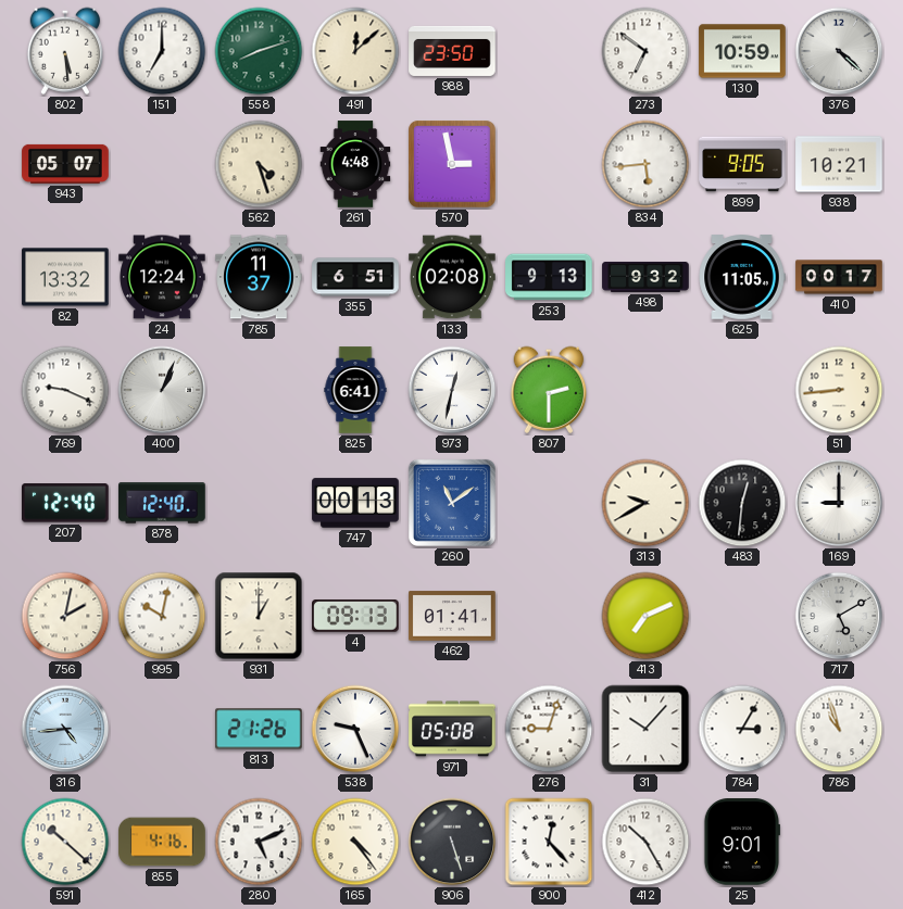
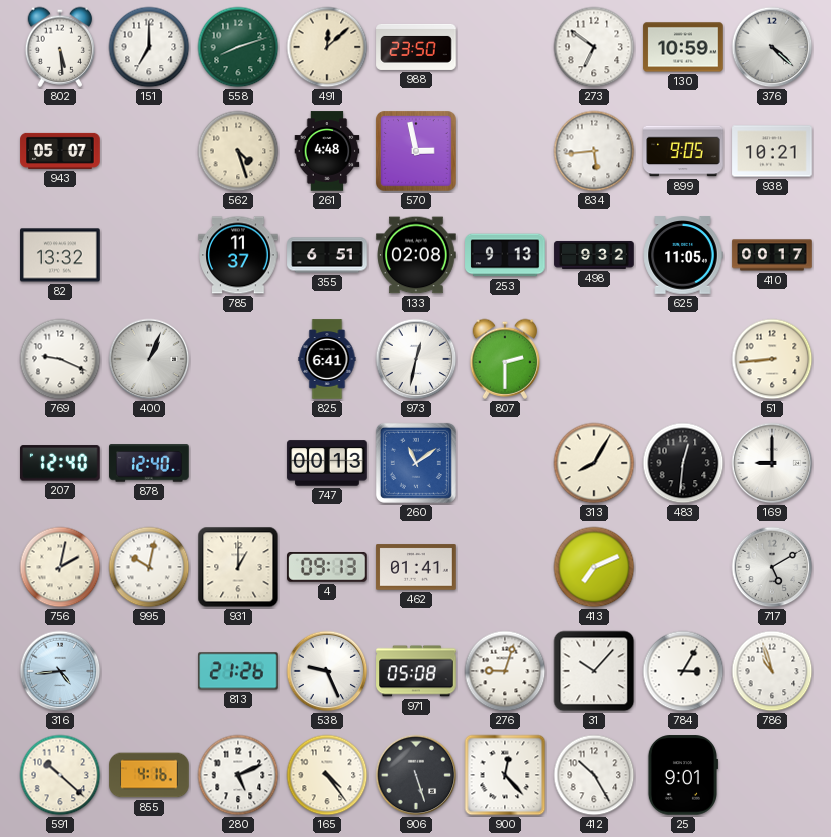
24: 12:24 -> none
313: 9:40 -> 8:05
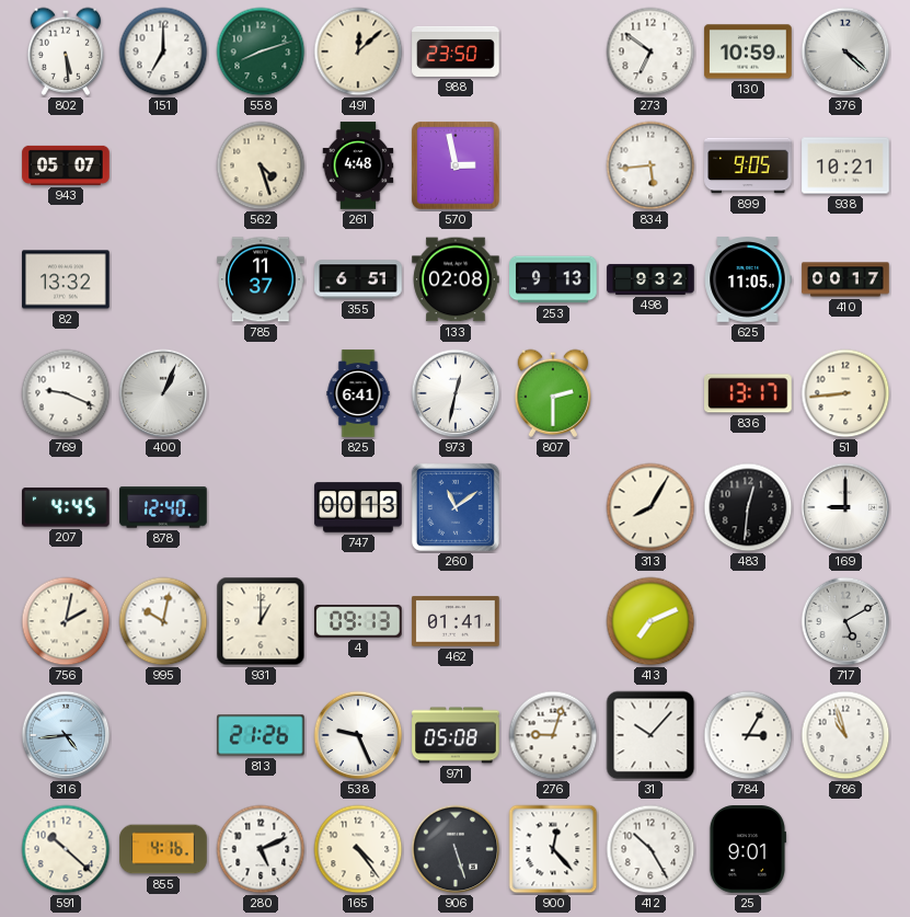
836: none -> 13:17
207: 12:40 -> 4:45
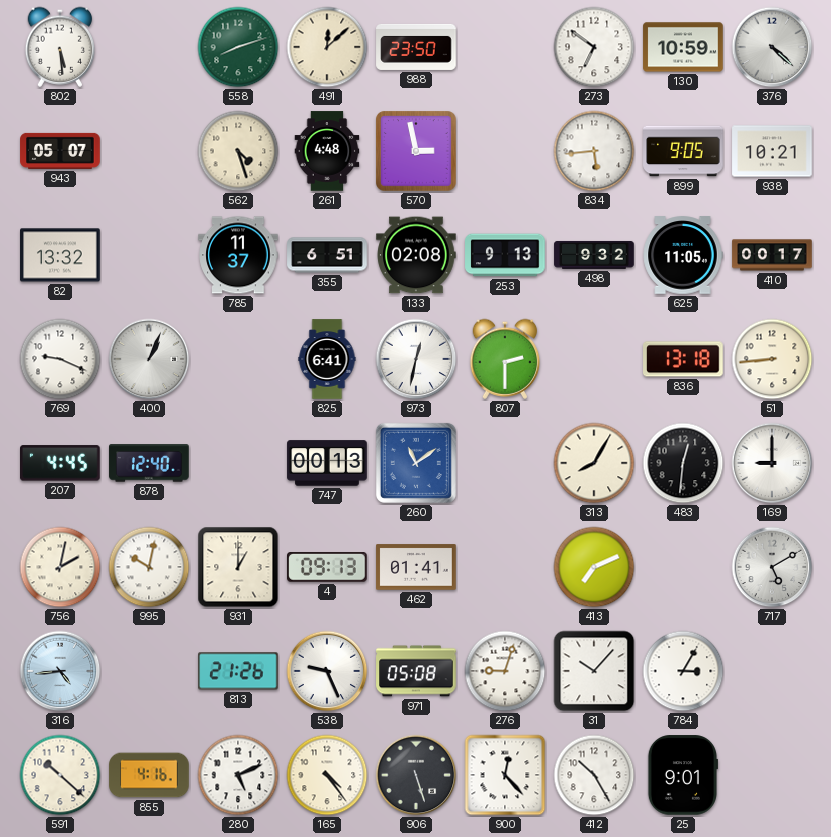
151: 7:00 -> none
836: 13:17 -> 13:18
786: 10:57 -> none
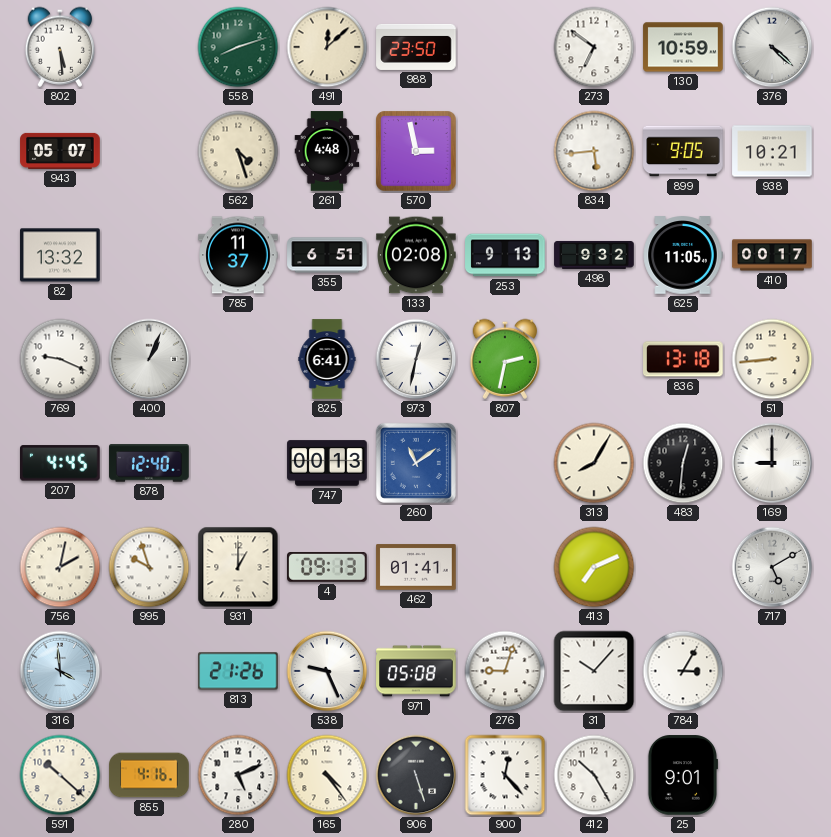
807: 2:30 -> 2:32
995: 10:02 -> 9:57
316: 4:44 -> 3:59
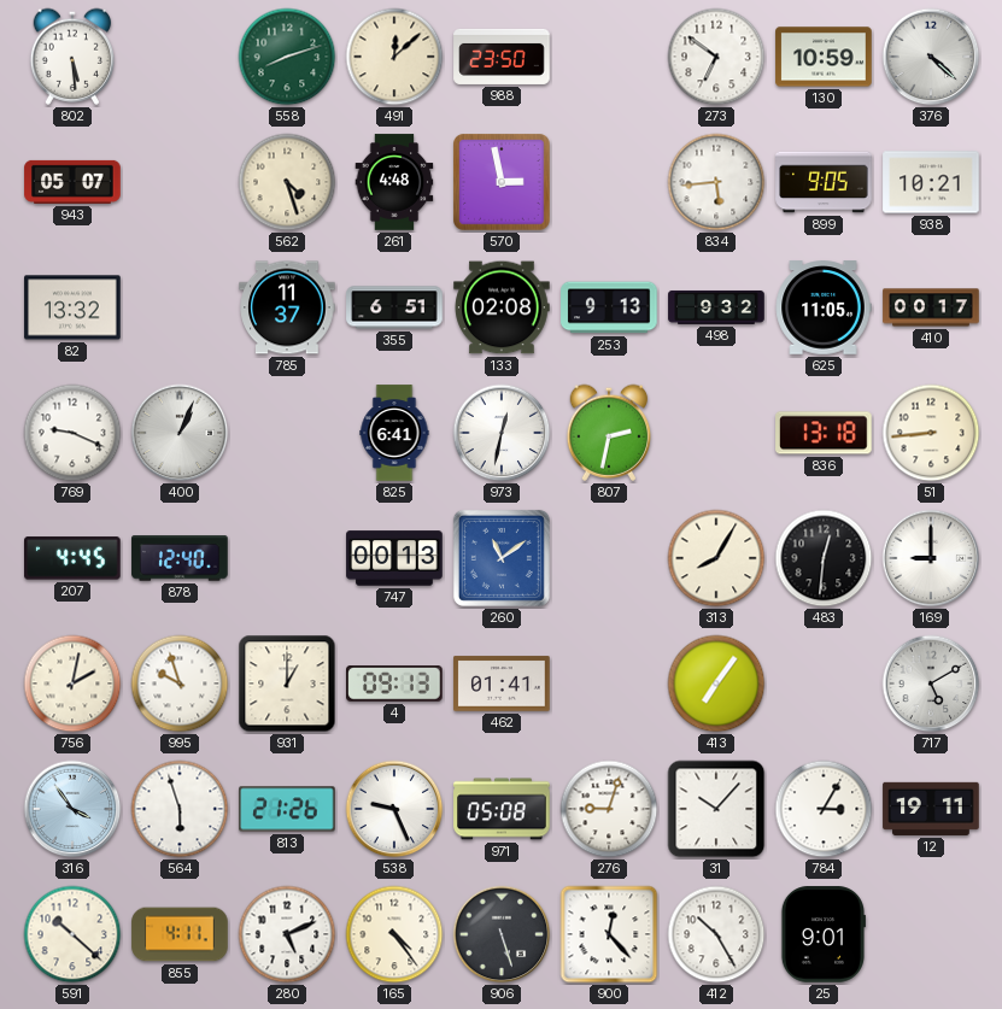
413: 7:11 -> 7:06
316: 3:59 -> 3:54
564: none -> 5:57
12: none -> 19:11
855: 4:16 -> 4:11
